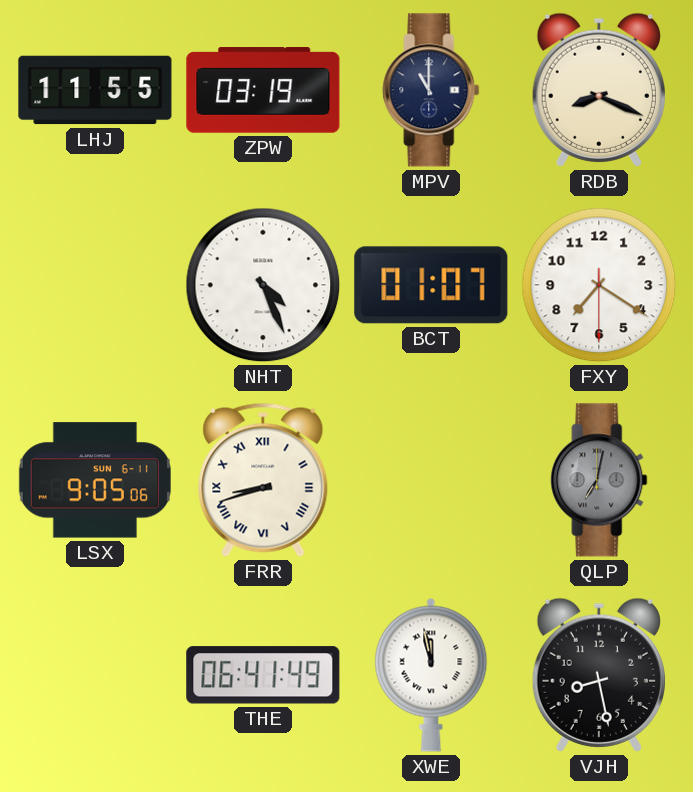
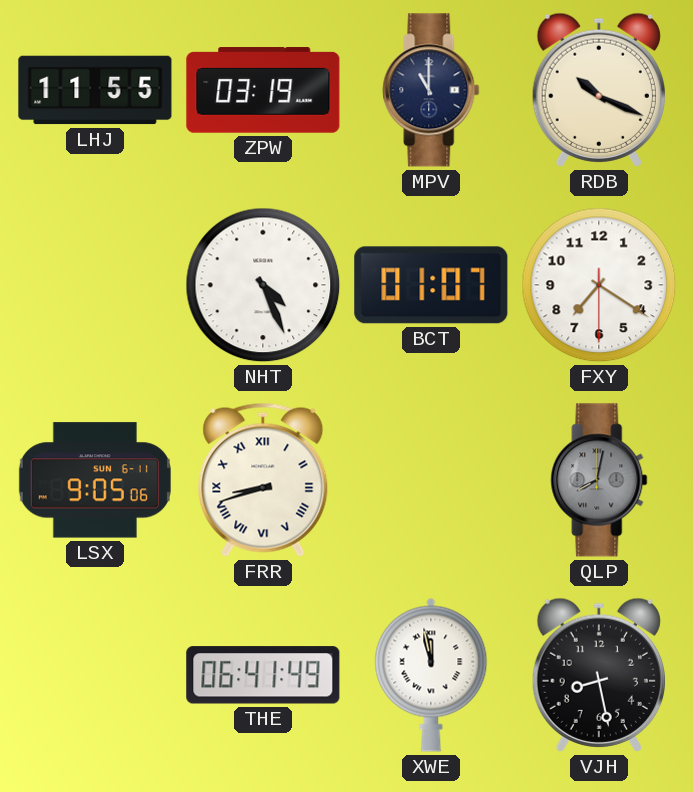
RDB: 8:19 -> 10:19
QLP: 7:02 -> 8:02
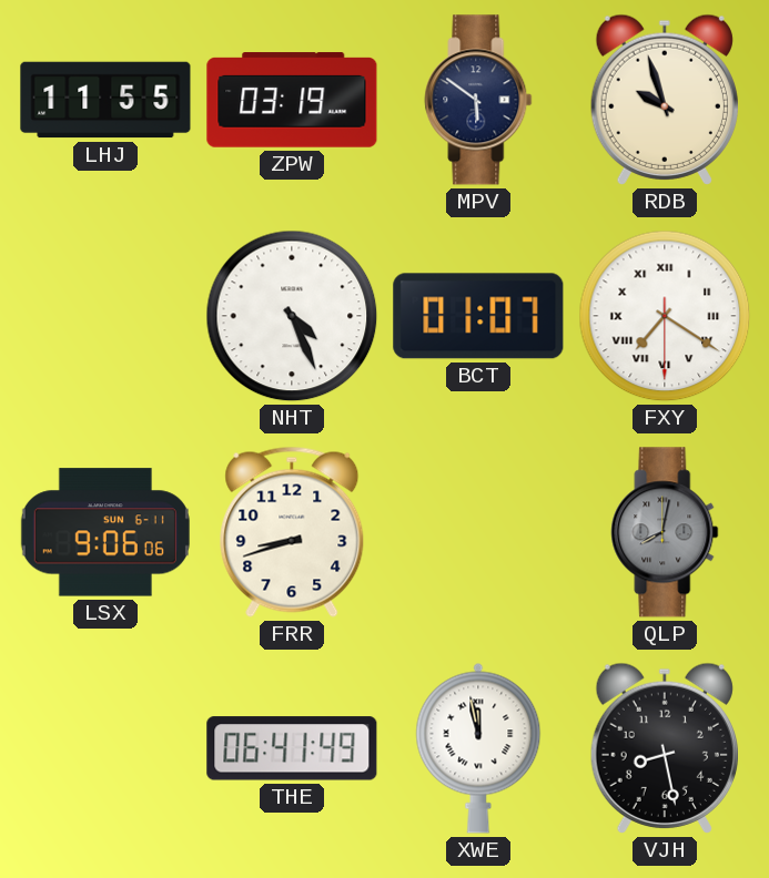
MPV: 11:00 -> 5:51
RDB: 10:19 -> 9:57
FXY numerals: Arabic -> Roman
LSX: 9:05 -> 9:06
FRR numerals: Roman -> Arabic
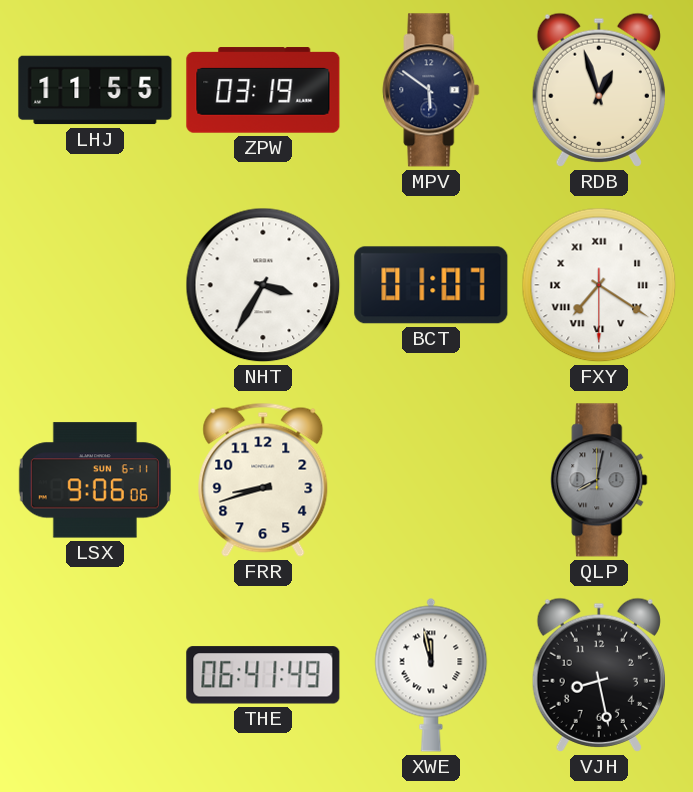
RDB: 9:57 -> 12:57
NHT: 4:26 -> 3:35
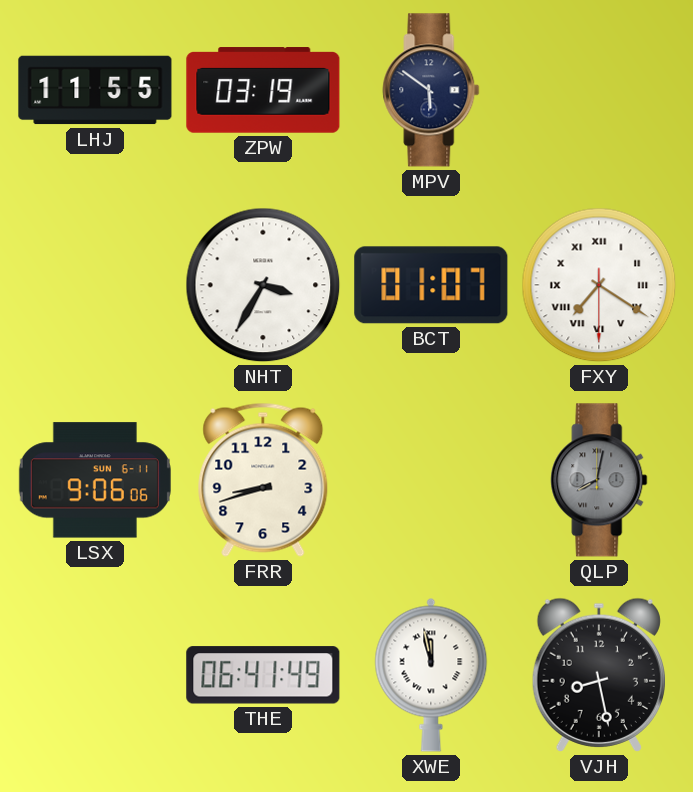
RDB: 12:57 -> none
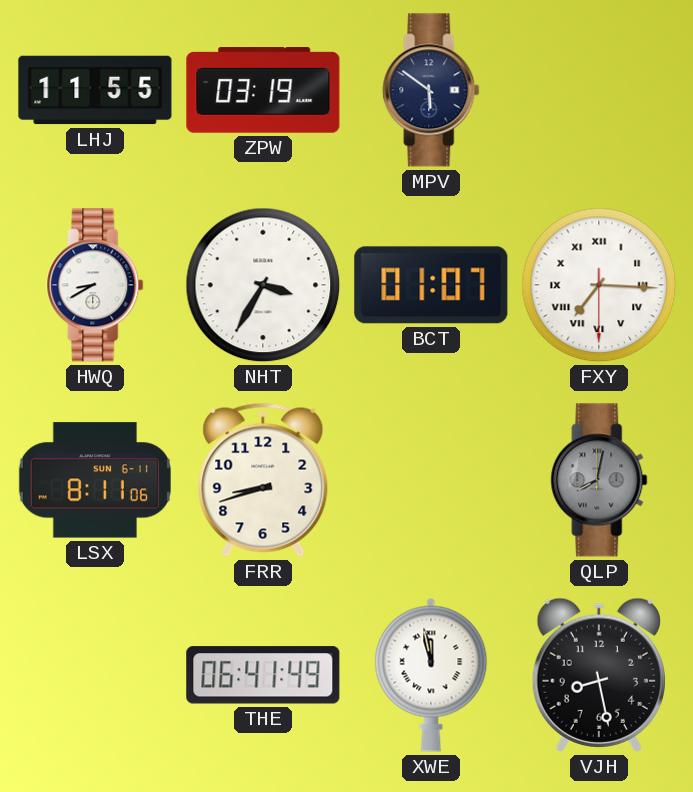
HWQ: none -> 8:40
FXY: 7:20 -> 7:15
LSX: 9:06 -> 8:11
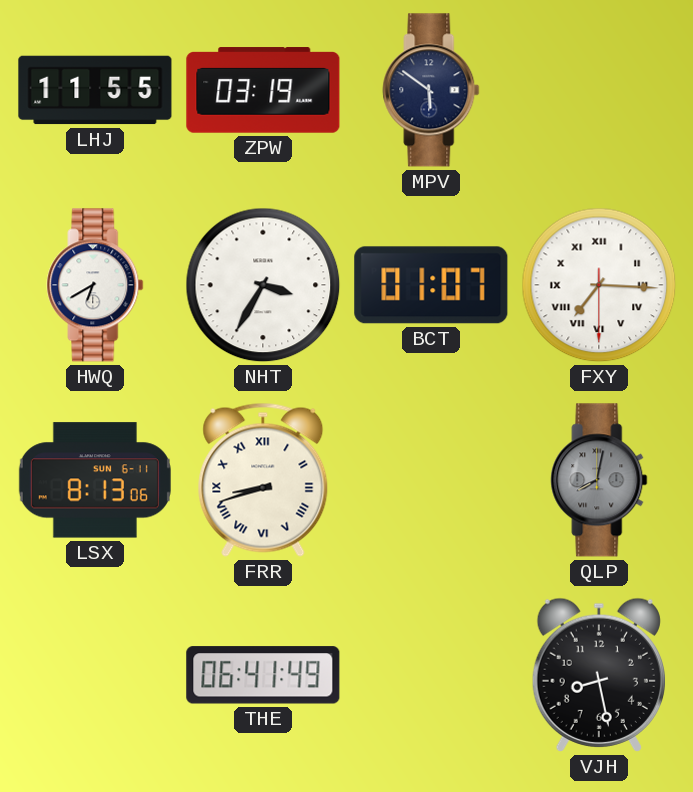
HWQ: 8:40 -> 6:40
LSX: 8:11 -> 8:13
FRR numerals: Arabic -> Roman
XWE: 11:58 -> none
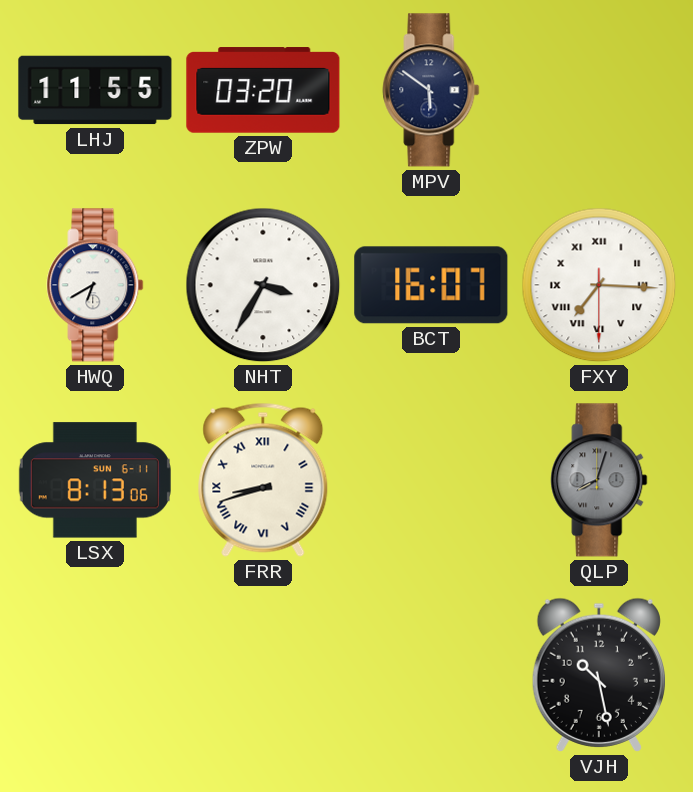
ZPW: 03:19 -> 03:20
BCT: 01:07 -> 16:07
QLP: 8:02 -> 8:03
THE: 06:41 -> none
VJH: 8:28 -> 10:28
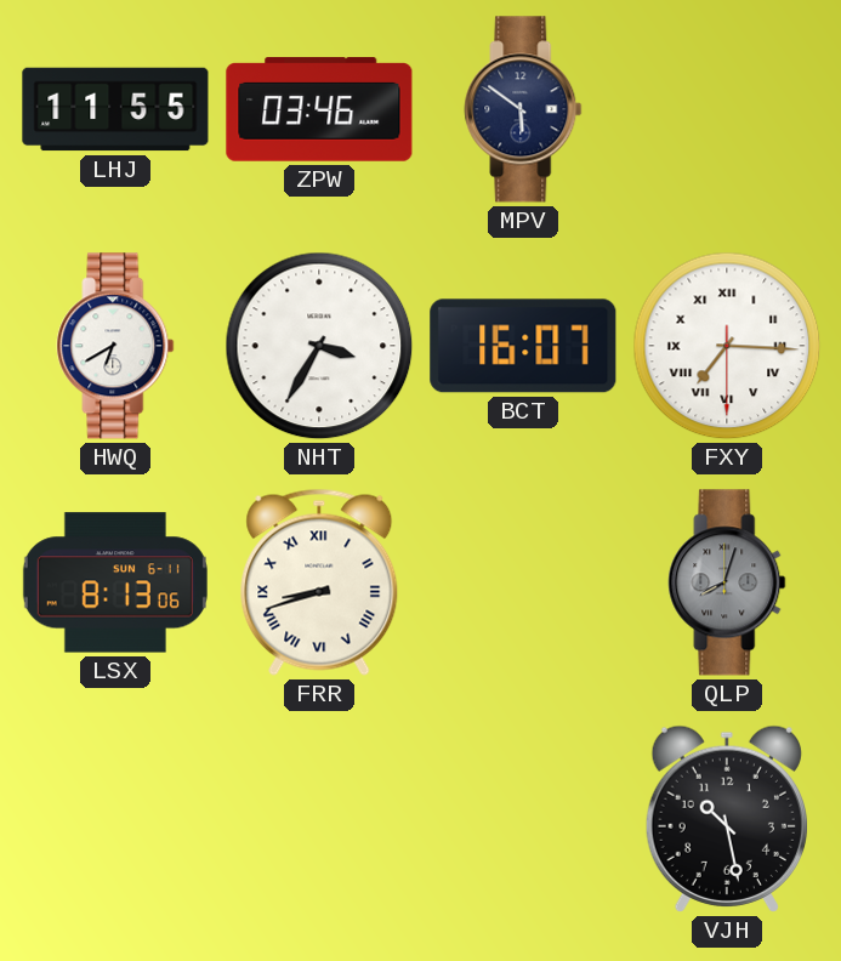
ZPW: 03:20 -> 03:46
